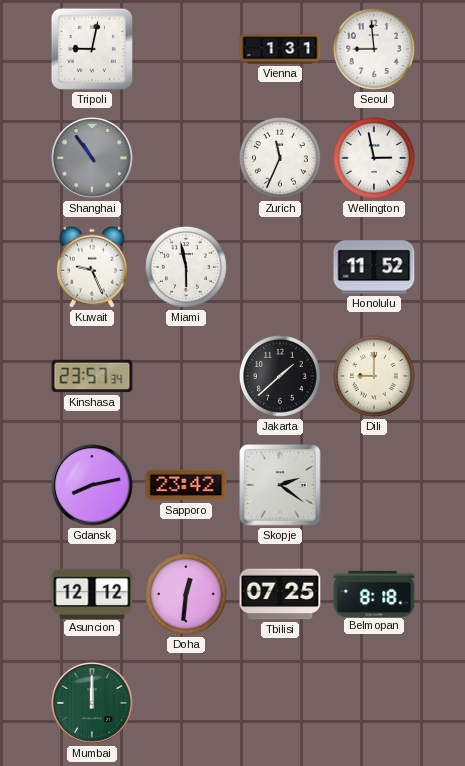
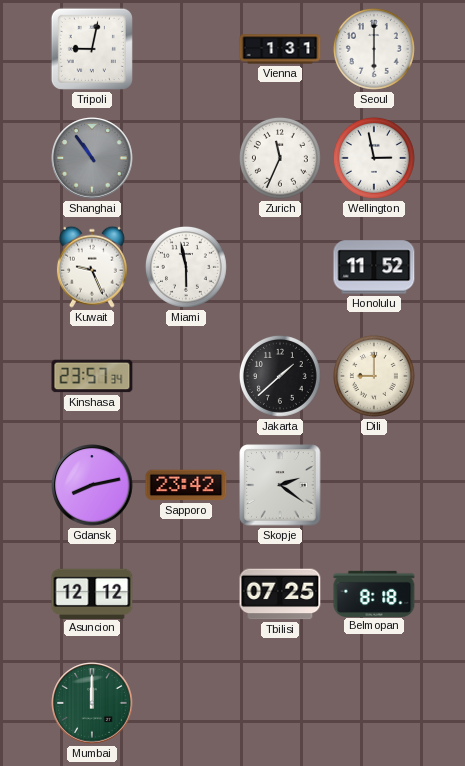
Seoul: 8:59 -> 6:00
Doha: 12:31 -> none
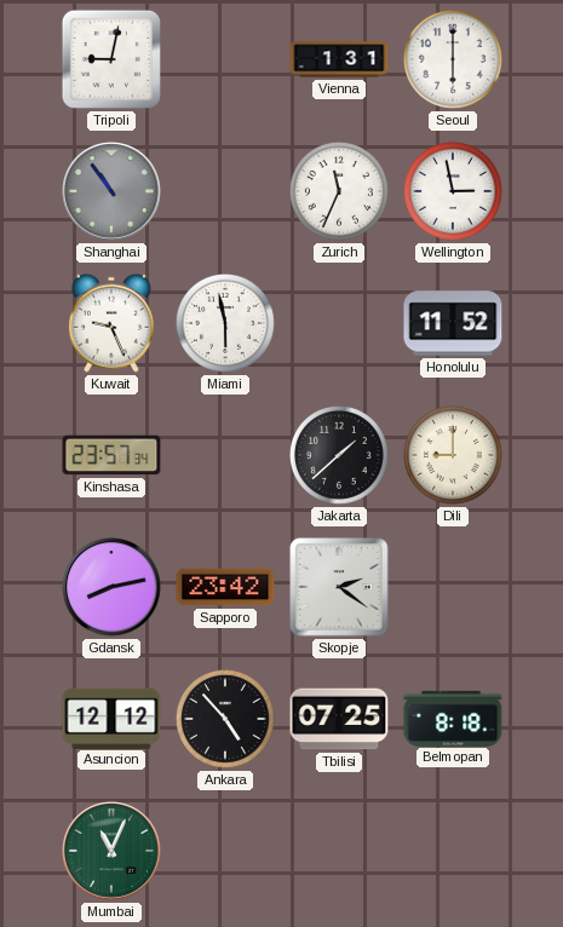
Ankara: none -> 4:53
Mumbai: 12:00 -> 11:04
